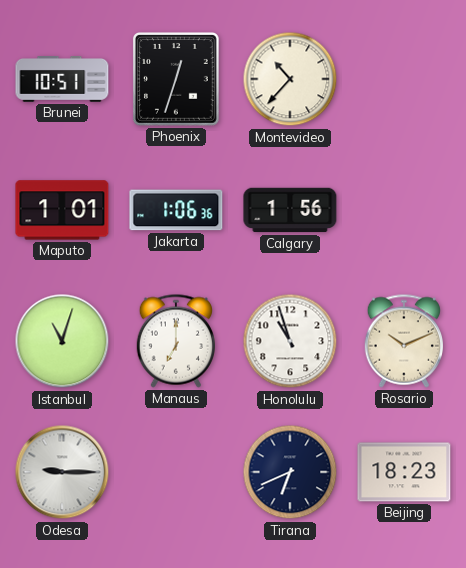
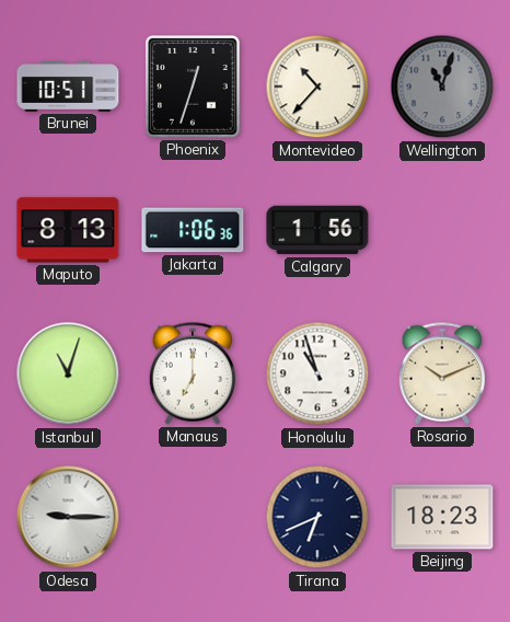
Wellington: none -> 11:03
Maputo: 1:01 -> 8:13
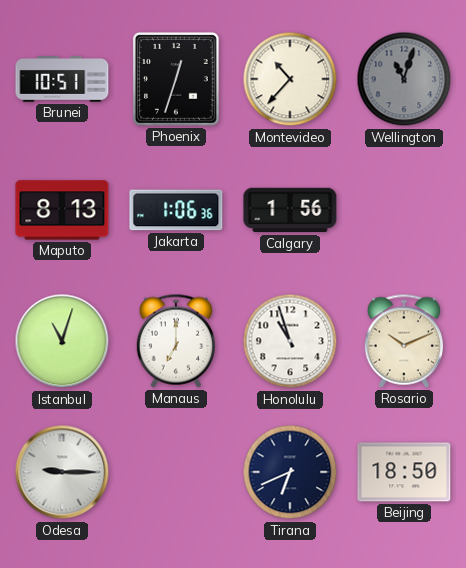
Beijing: 18:23 -> 18:50
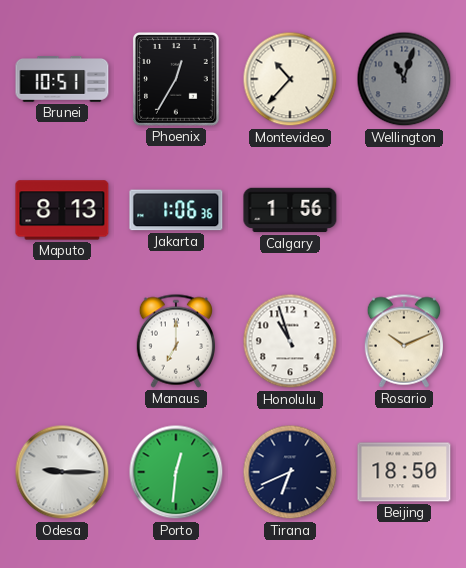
Phoenix: 12:33 -> 12:35
Istanbul: 11:03 -> none
Porto: none -> 12:31
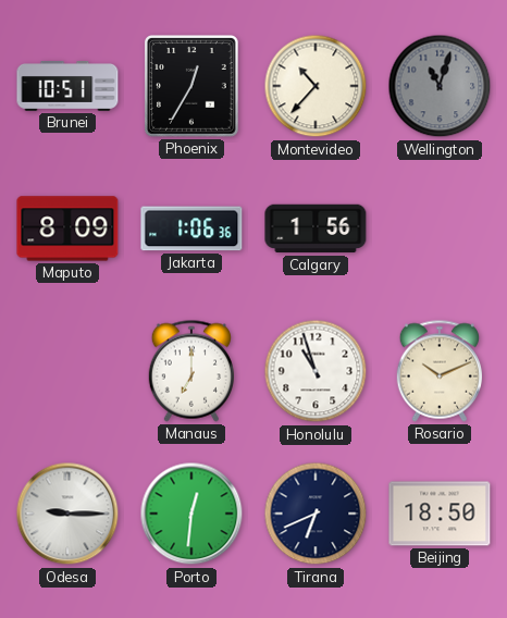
Maputo: 8:13 -> 8:09
